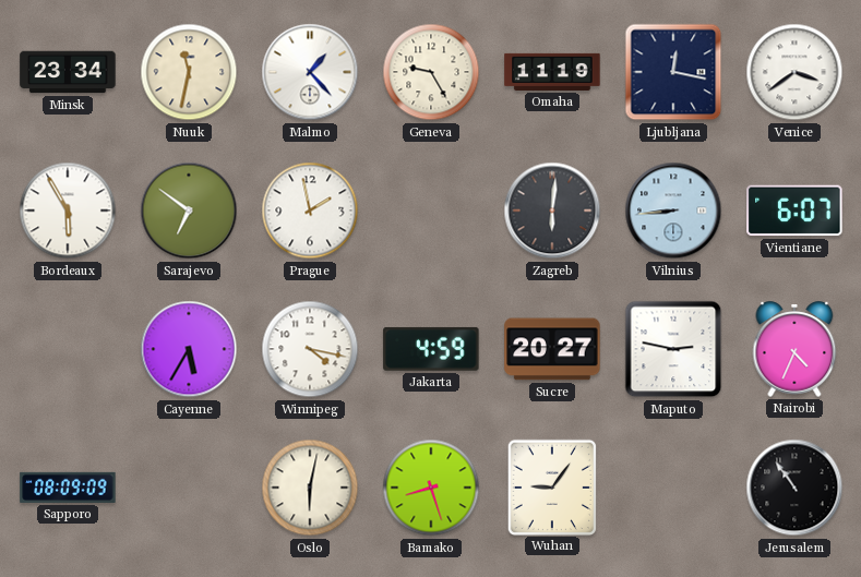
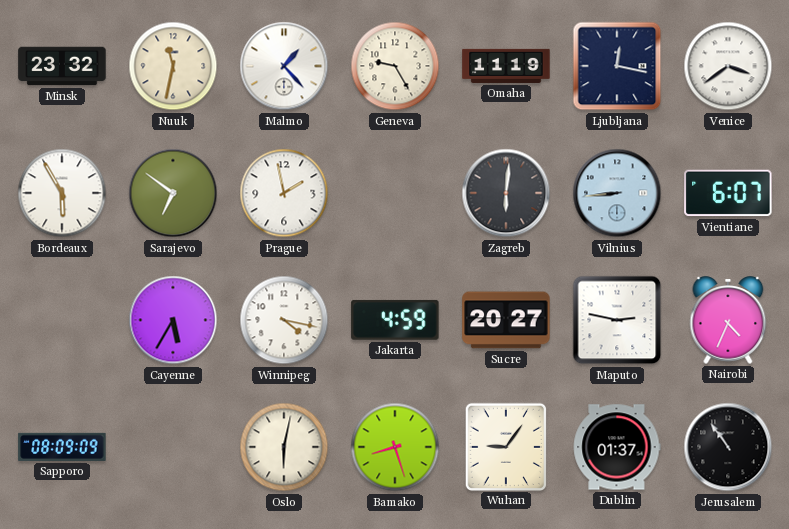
Minsk: 23:34 -> 23:32
Dublin: none -> 01:37
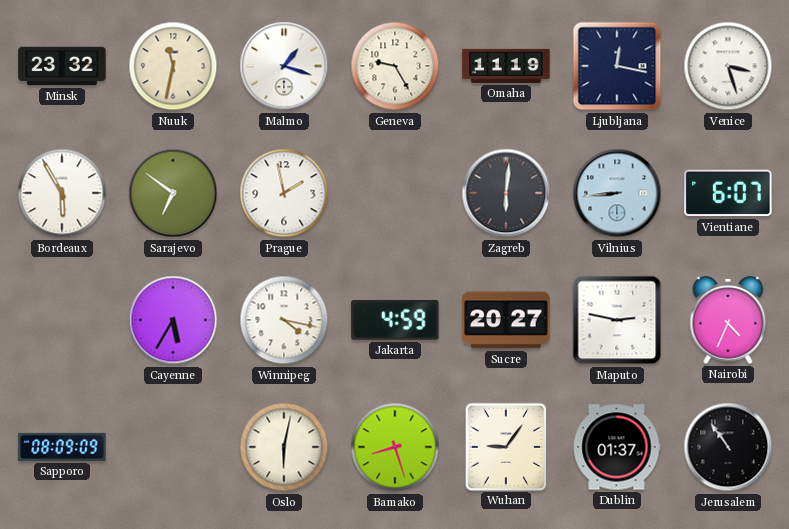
Malmo: 1:23 -> 1:18
Venice: 3:39 -> 3:27
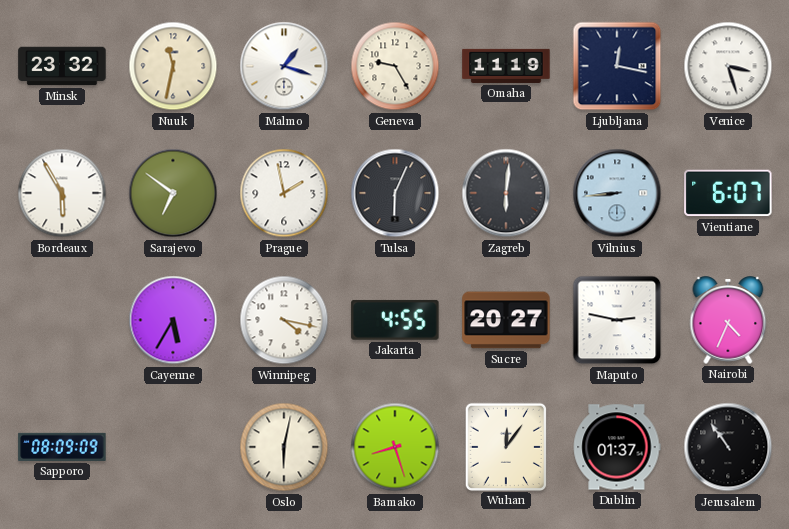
Tulsa: none -> 6:04
Jakarta: 4:59 -> 4:55
Wuhan: 9:06 -> 12:06
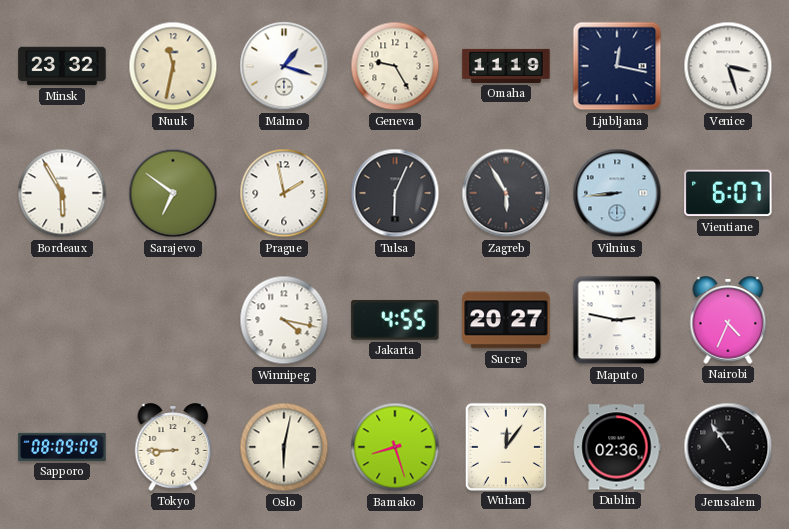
Zagreb: 6:01 -> 5:55
Cayenne: 5:35 -> none
Tokyo: none -> 8:45
Dublin: 01:37 -> 02:36
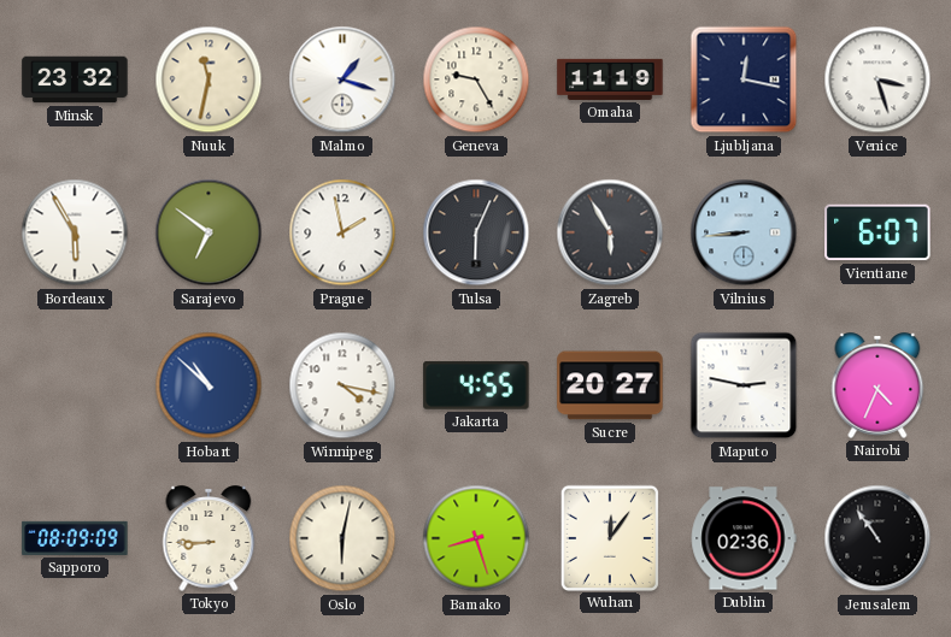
Hobart: none -> 10:52
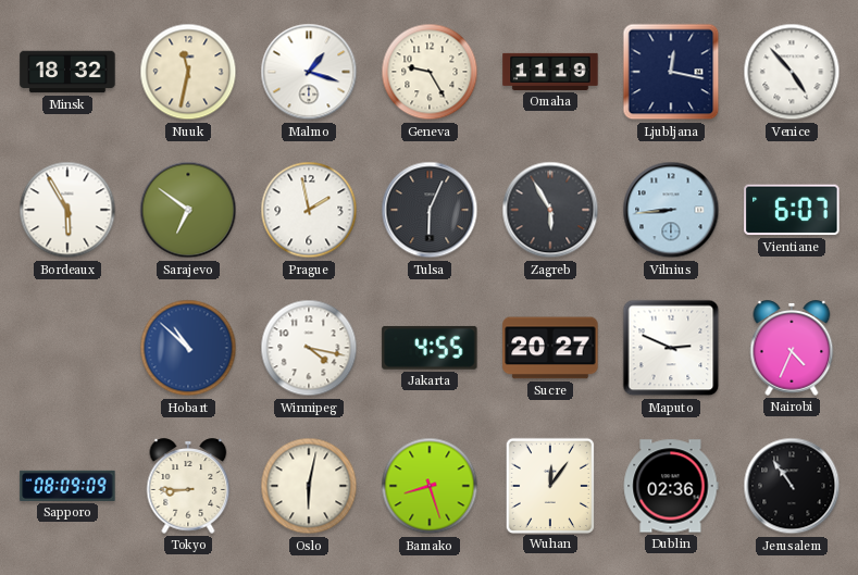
Minsk: 23:32 -> 18:32
Venice: 3:27 -> 4:53
Maputo: 2:47 -> 2:49
